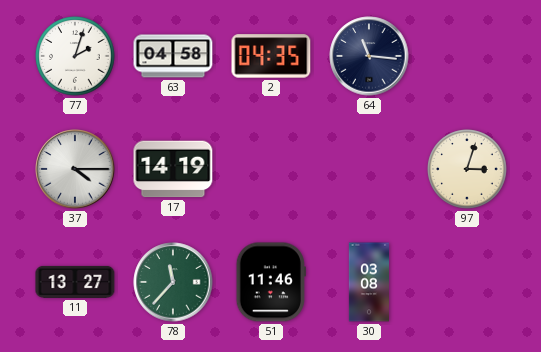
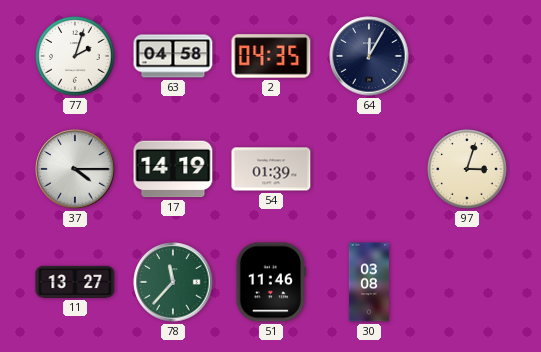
64: 11:16 -> 12:05
54: none -> 01:39
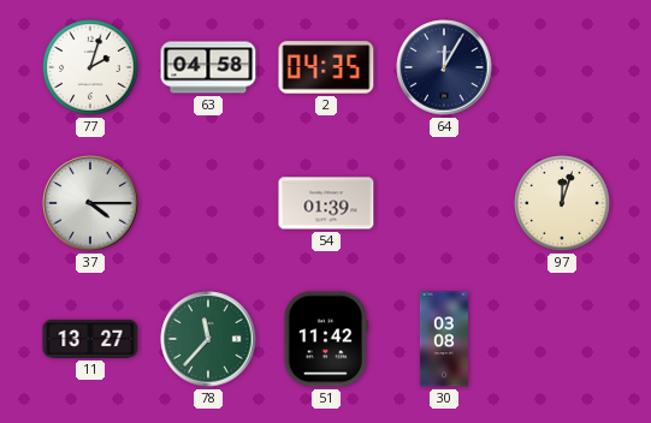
17: 14:19 -> none
97: 3:03 -> 12:03
51: 11:46 -> 11:42
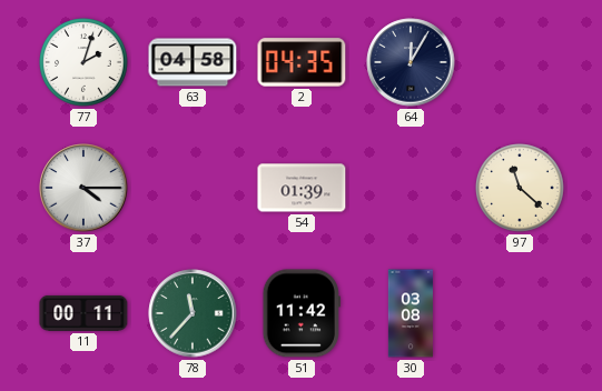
97: 12:03 -> 11:22
11: 13:27 -> 00:11
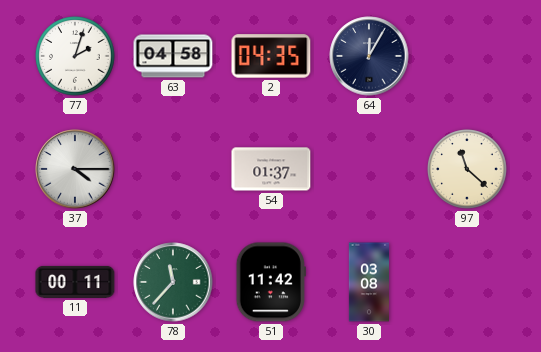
54: 01:39 -> 01:37
